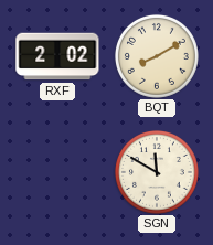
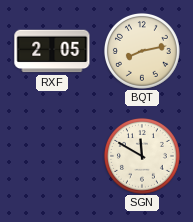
RXF: 2:02 -> 2:05
BQT: 8:10 -> 8:13
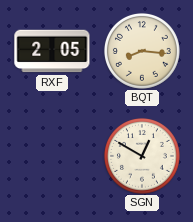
BQT: 8:13 -> 8:16
SGN: 11:50 -> 12:50
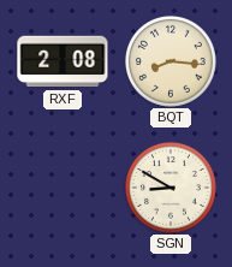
RXF: 2:05 -> 2:08
SGN: 12:50 -> 8:50
